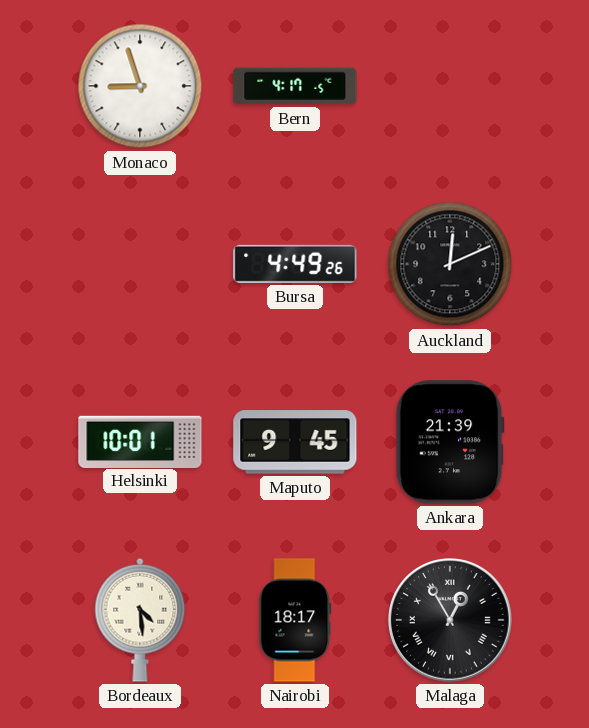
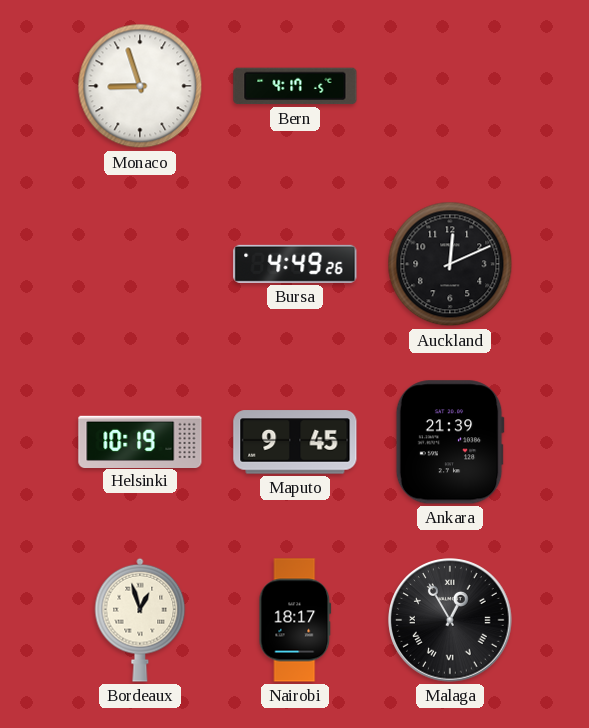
Helsinki: 10:01 -> 10:19
Bordeaux: 4:29 -> 12:57
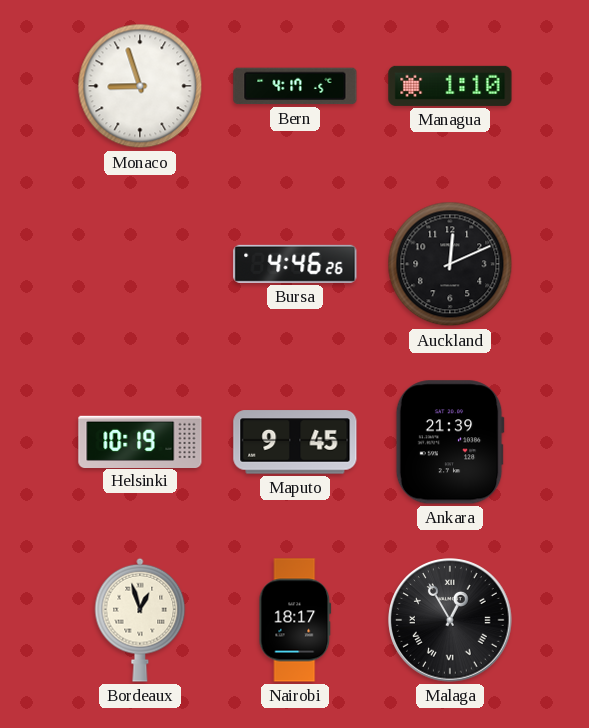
Managua: none -> 1:10
Bursa: 4:49 -> 4:46
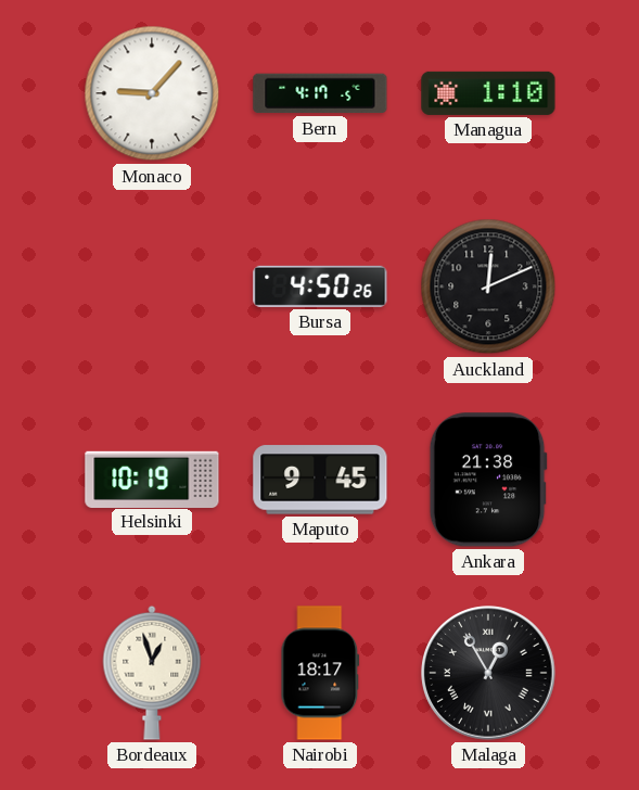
Monaco: 8:57 -> 9:07
Bursa: 4:46 -> 4:50
Ankara: 21:39 -> 21:38
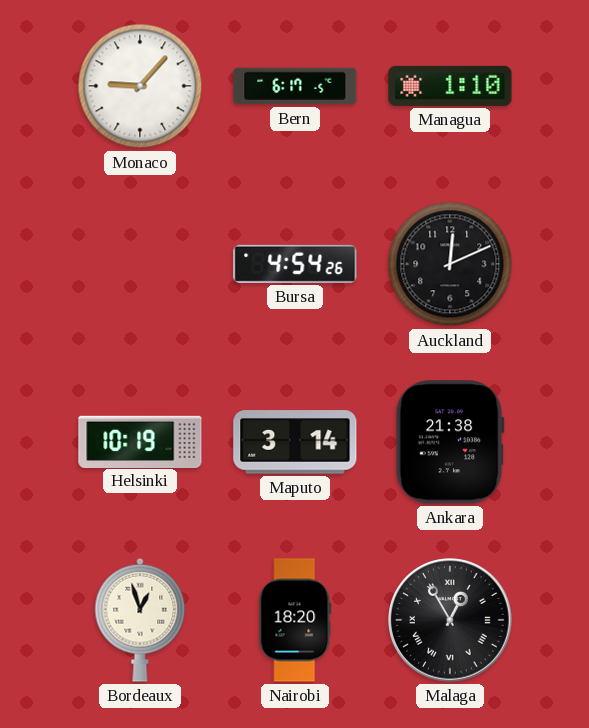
Bern: 4:17 -> 6:17
Bursa: 4:50 -> 4:54
Maputo: 9:45 -> 3:14
Nairobi: 18:17 -> 18:20
